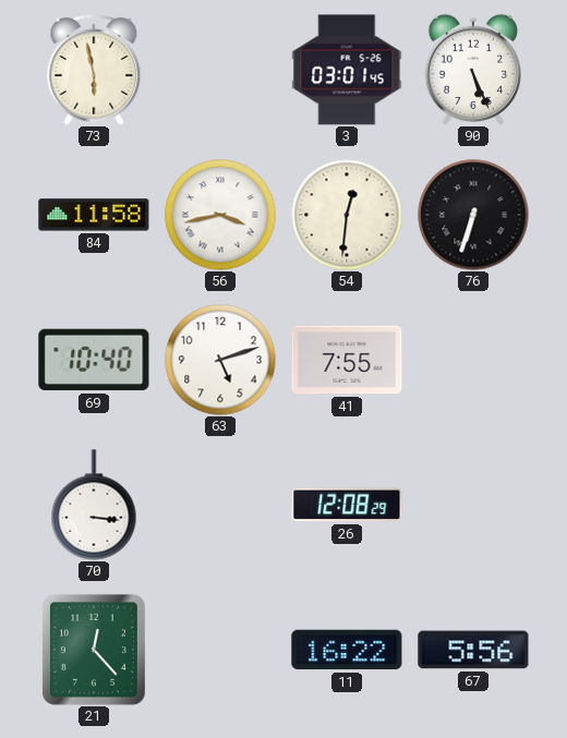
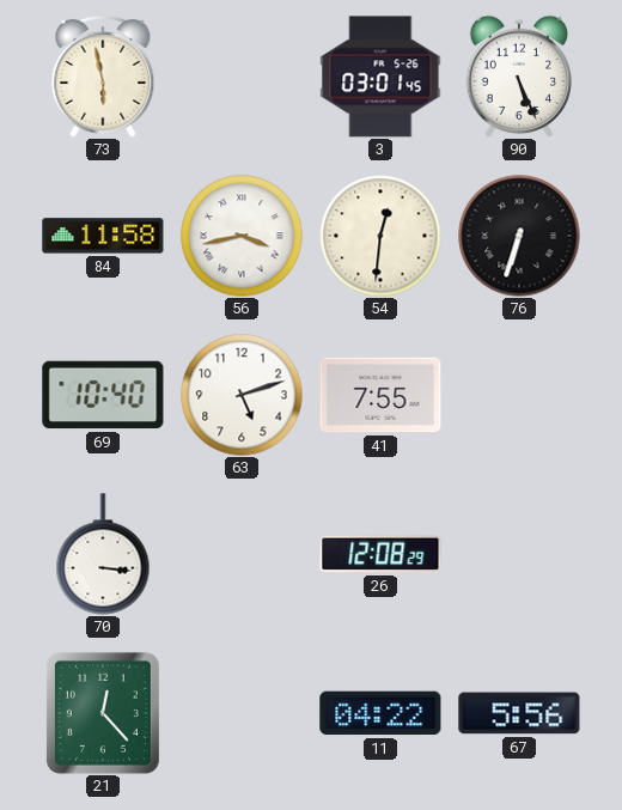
11: 16:22 -> 04:22
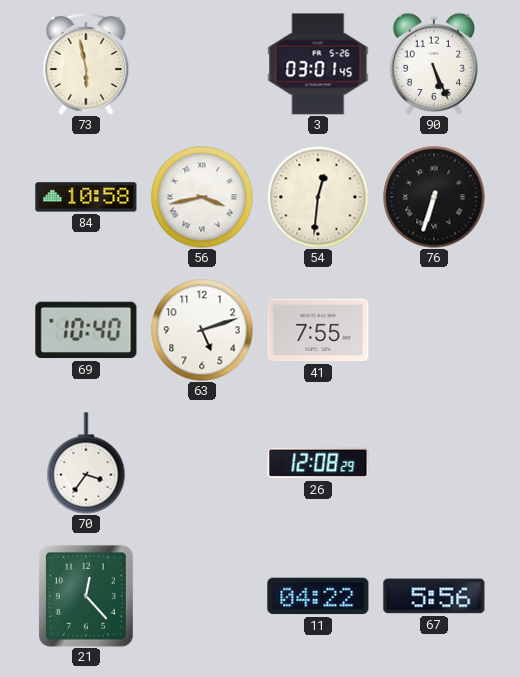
84: 11:58 -> 10:58
70: 3:16 -> 3:36
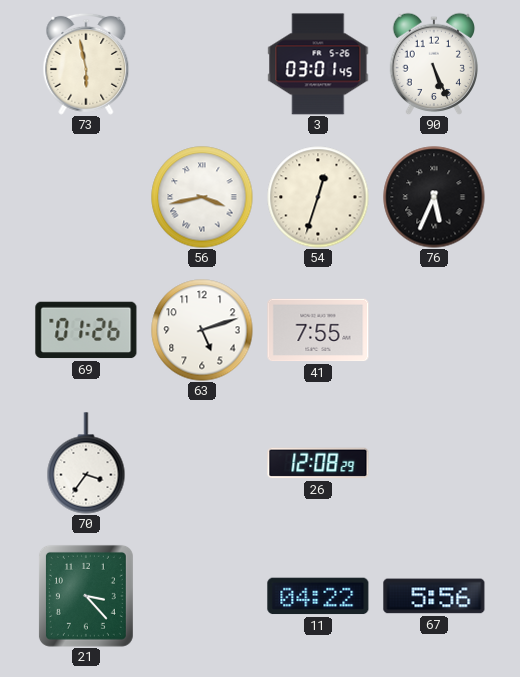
84: 10:58 -> none
54: 12:31 -> 12:33
76: 6:33 -> 5:34
69: 10:40 -> 01:26
21: 12:23 -> 3:23
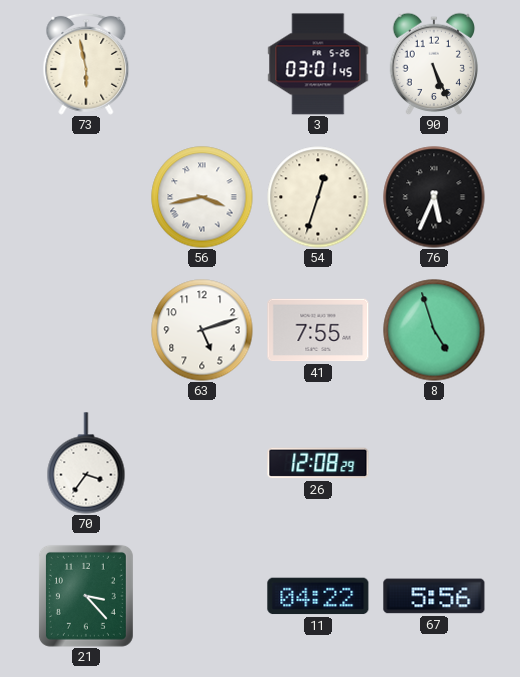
69: 01:26 -> none
8: none -> 4:57
